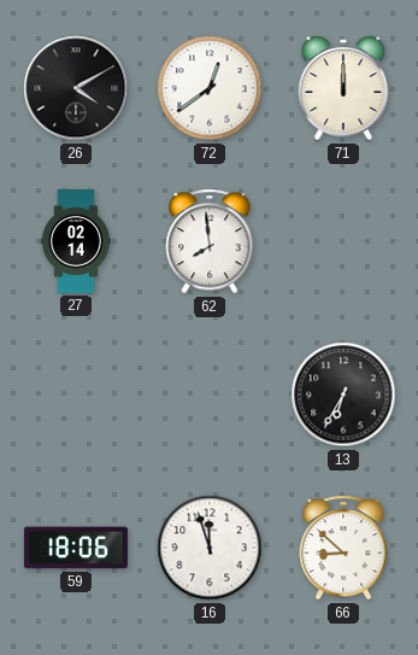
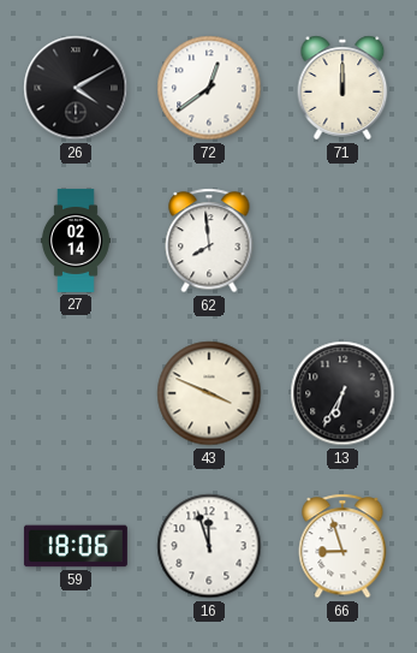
43: none -> 3:49
66: 8:52 -> 8:57
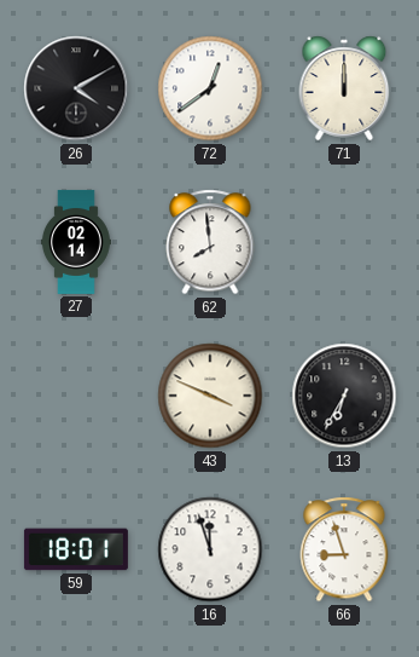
59: 18:06 -> 18:01
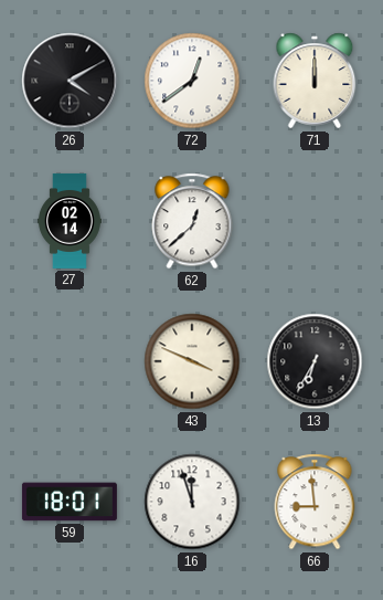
62: 7:59 -> 12:38
66: 8:57 -> 8:59
